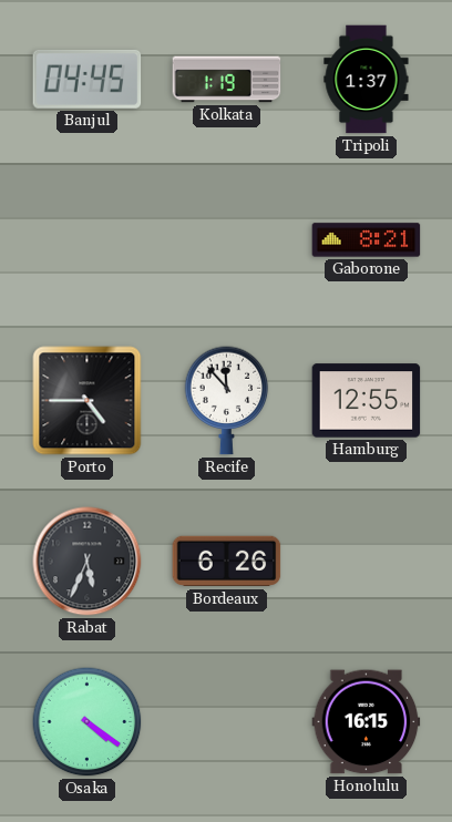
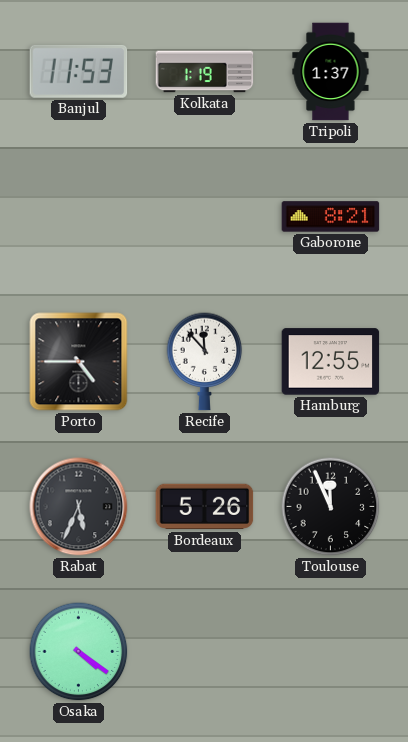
Banjul: 04:45 -> 11:53
Bordeaux: 6:26 -> 5:26
Toulouse: none -> 11:56
Honolulu: 16:15 -> none
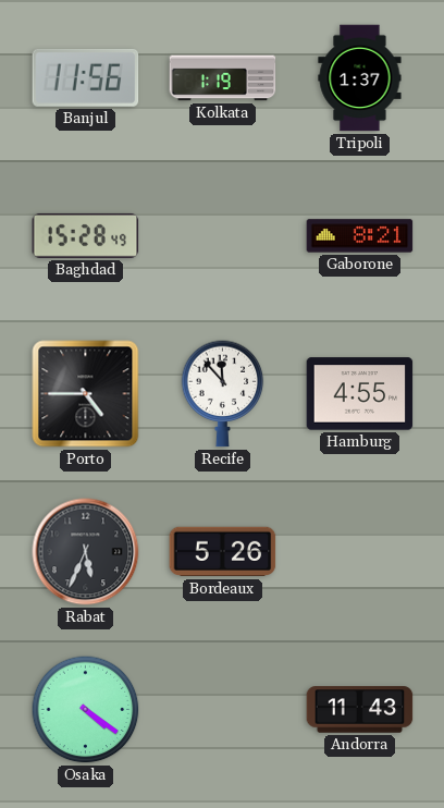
Banjul: 11:53 -> 11:56
Baghdad: none -> 15:28
Hamburg: 12:55 -> 4:55
Toulouse: 11:56 -> none
Andorra: none -> 11:43
